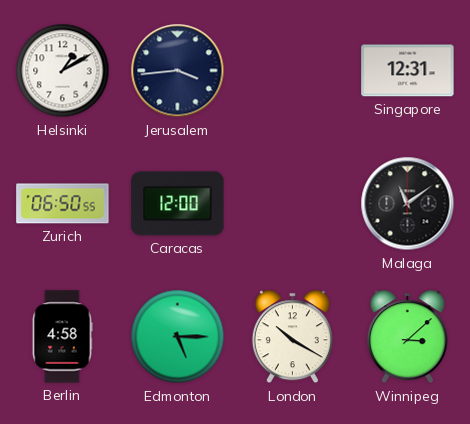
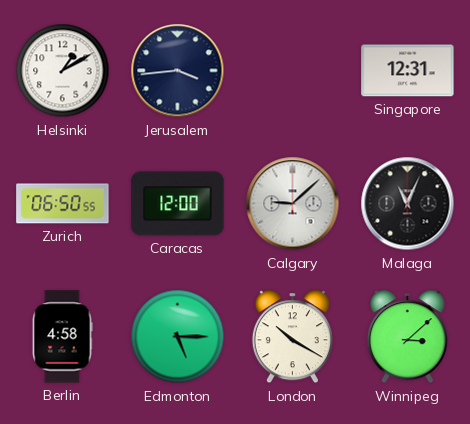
Calgary: none -> 9:08
Malaga: 11:09 -> 11:04
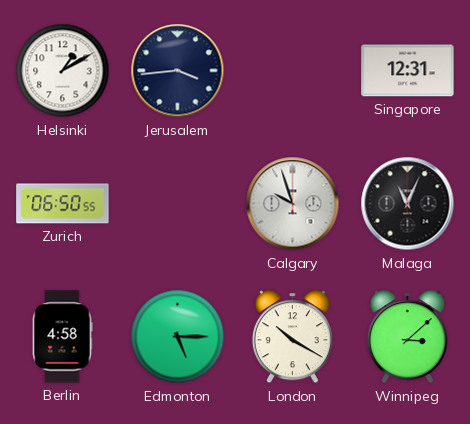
Caracas: 12:00 -> none
Calgary: 9:08 -> 9:57
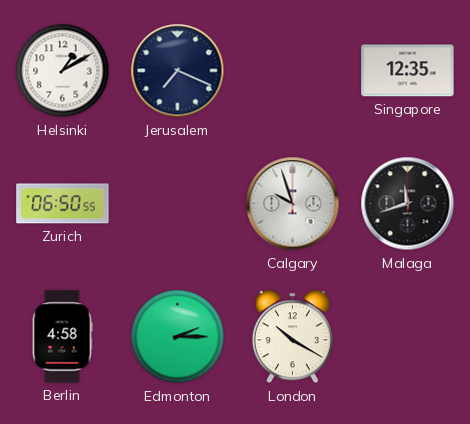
Jerusalem: 3:44 -> 7:19
Singapore: 12:31 -> 12:35
Malaga: 11:04 -> 11:42
Edmonton: 5:15 -> 2:15
Winnipeg: 3:08 -> none
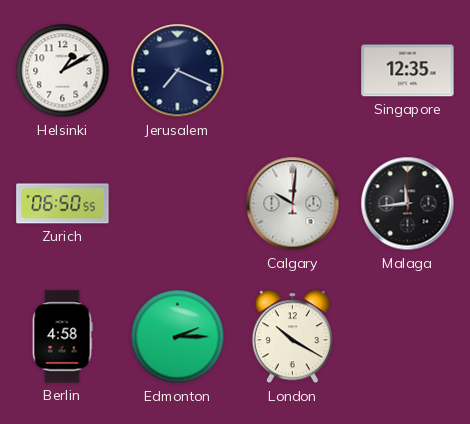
Calgary: 9:57 -> 10:01
Malaga: 11:42 -> 11:44
